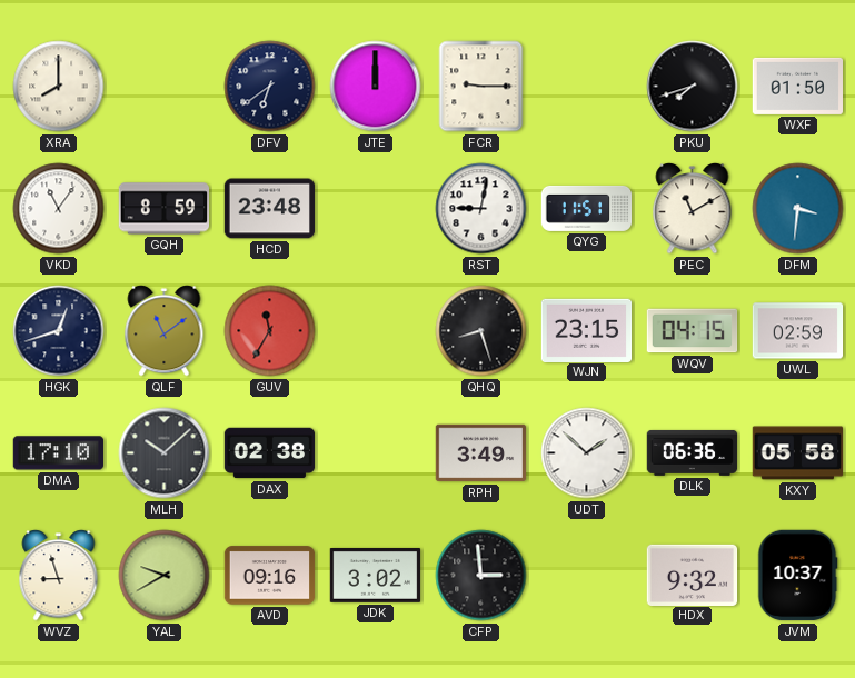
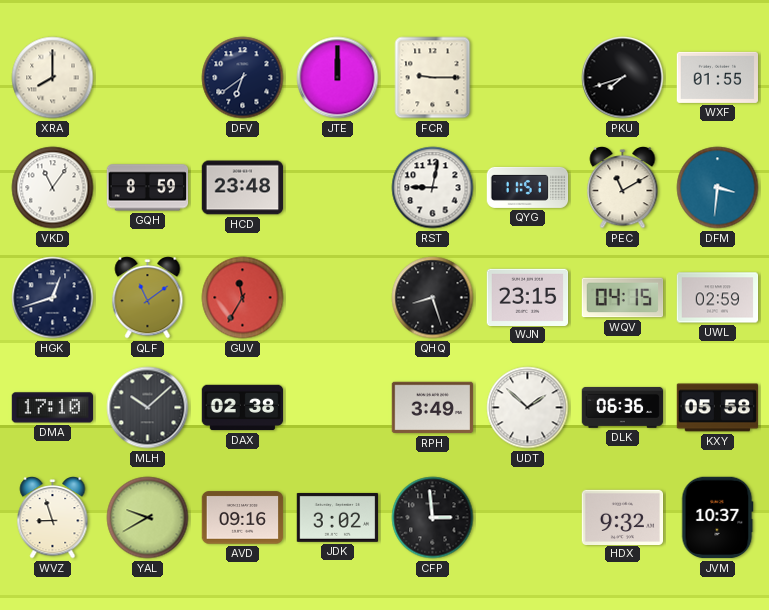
WXF: 01:50 -> 01:55
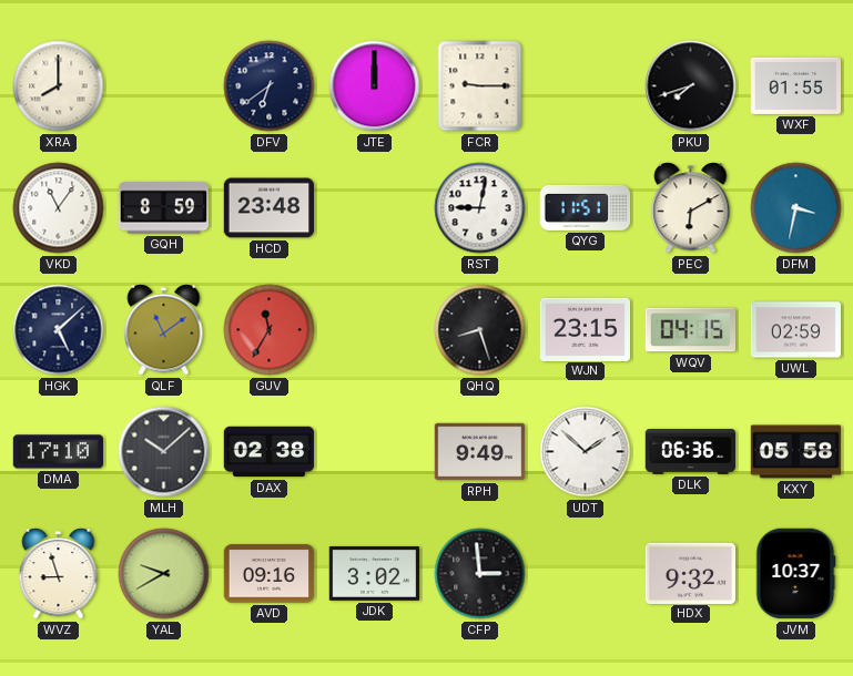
PEC: 11:10 -> 6:10
DFM: 3:31 -> 3:32
HGK: 12:42 -> 5:08
RPH: 3:49 -> 9:49
